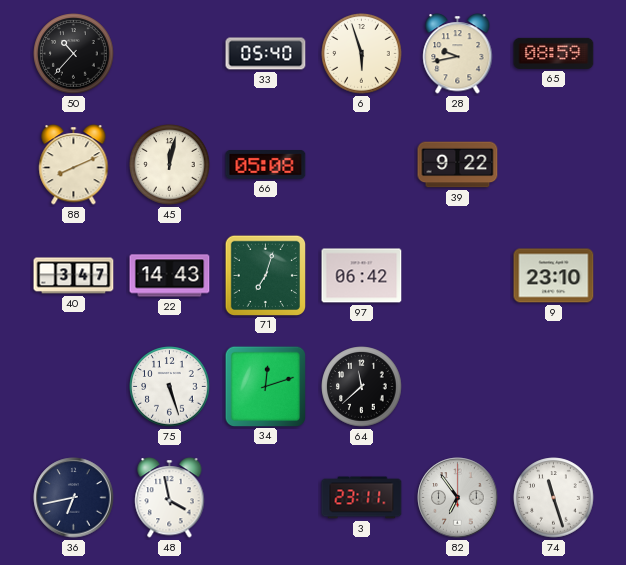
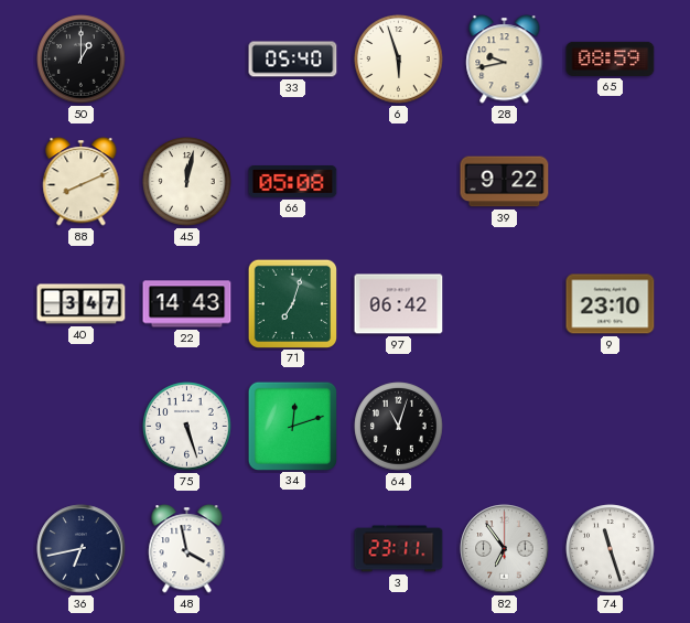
50: 10:37 -> 1:00
64: 11:38 -> 11:03
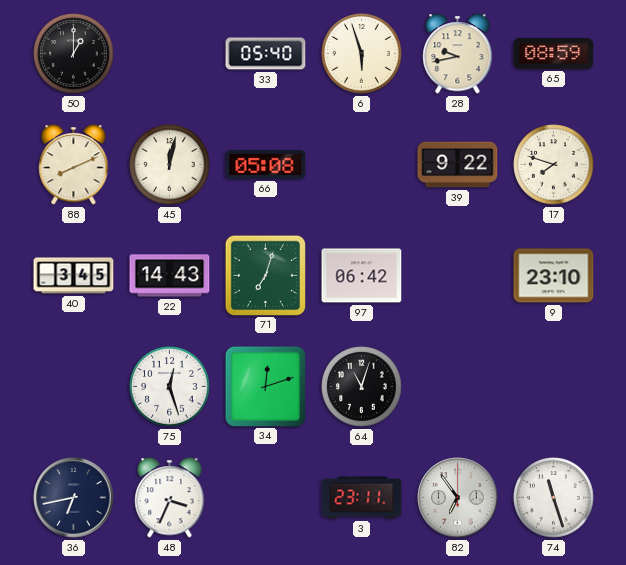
17: none -> 7:48
40: 3:47 -> 3:45
75: 5:27 -> 12:27
48: 3:58 -> 3:34
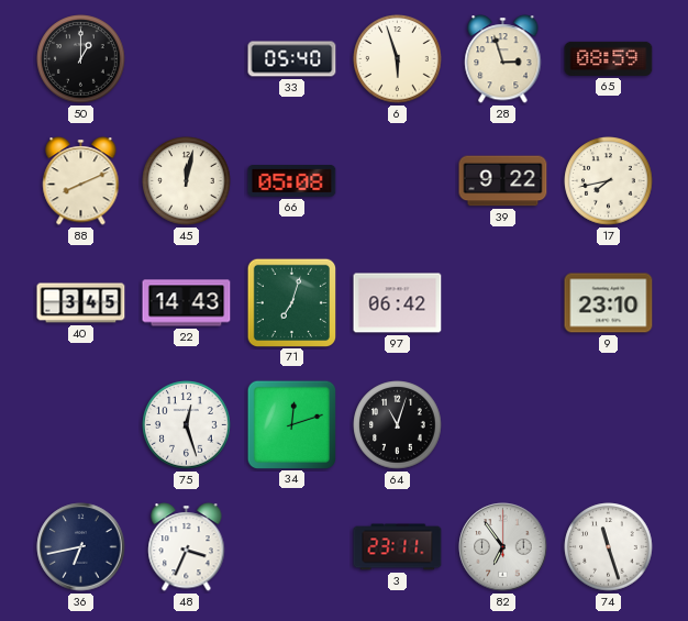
28: 9:43 -> 2:57
17: 7:48 -> 7:43
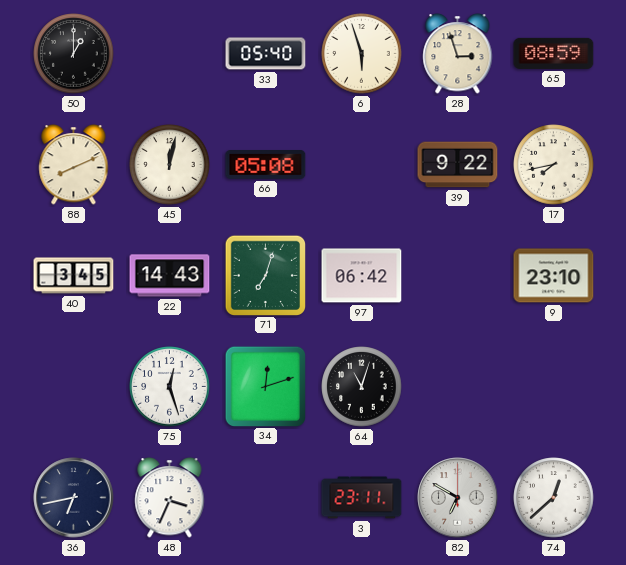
82: 6:54 -> 6:50
74: 11:27 -> 12:38
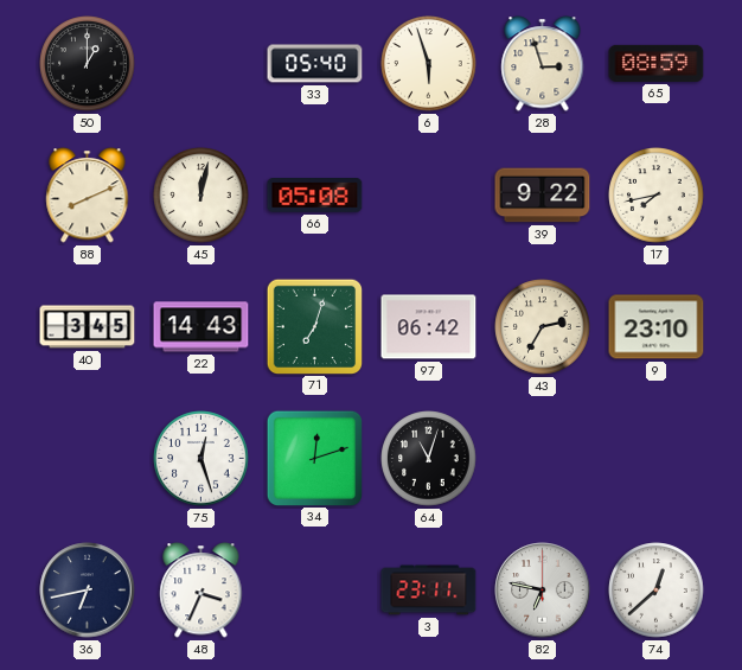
43: none -> 2:35
82: 6:50 -> 6:47
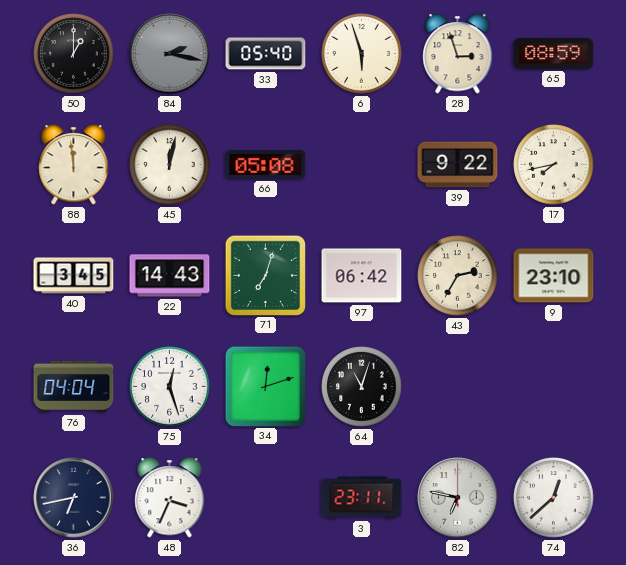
84: none -> 2:17
88: 8:11 -> 11:59
76: none -> 04:04
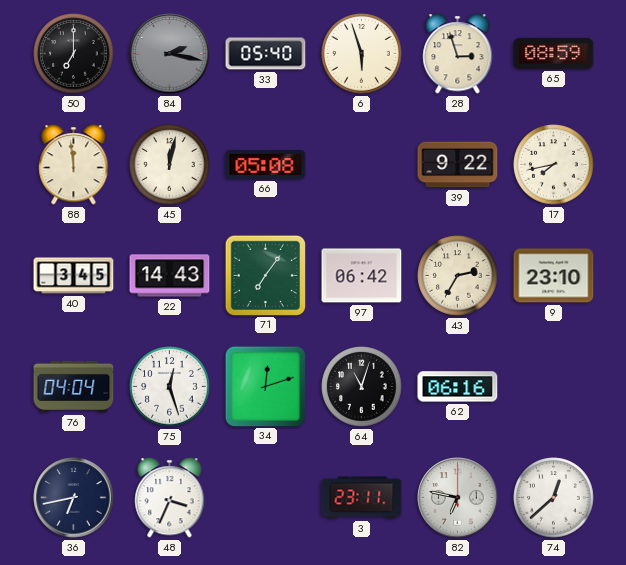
50: 1:00 -> 7:00
71: 7:03 -> 7:06
62: none -> 06:16
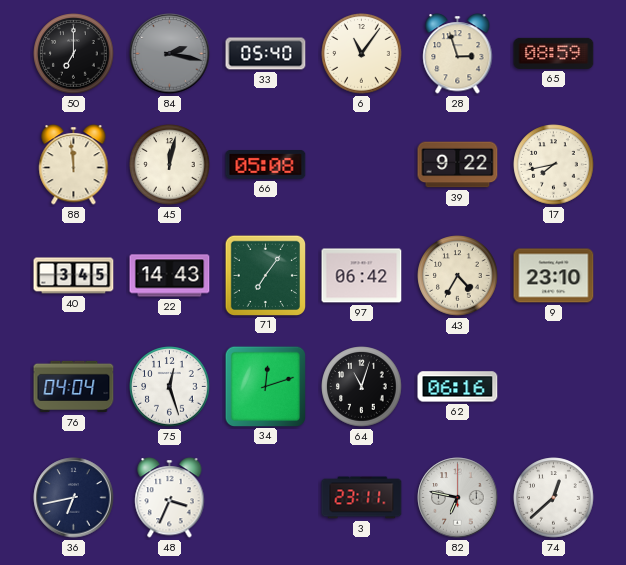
6: 5:57 -> 11:06
43: 2:35 -> 4:35
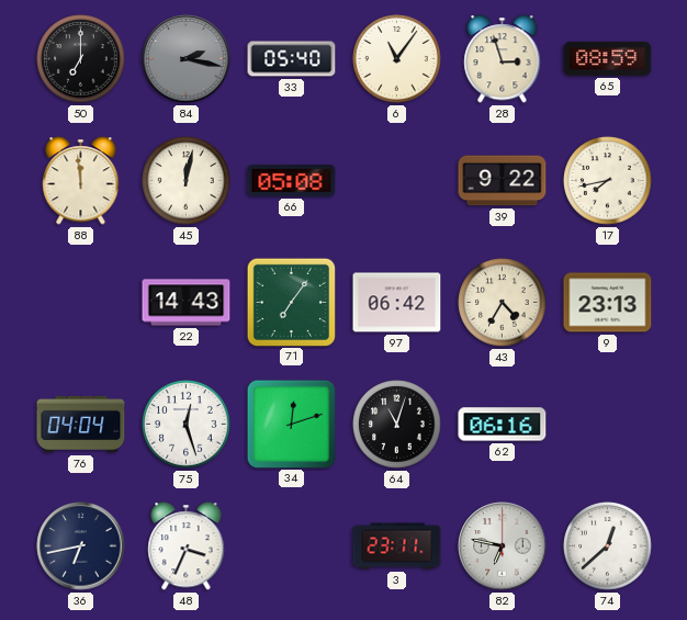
40: 3:45 -> none
9: 23:10 -> 23:13
